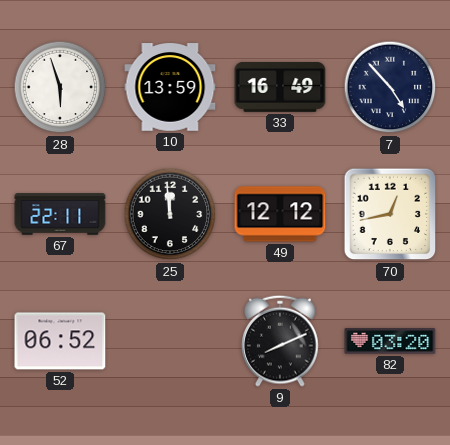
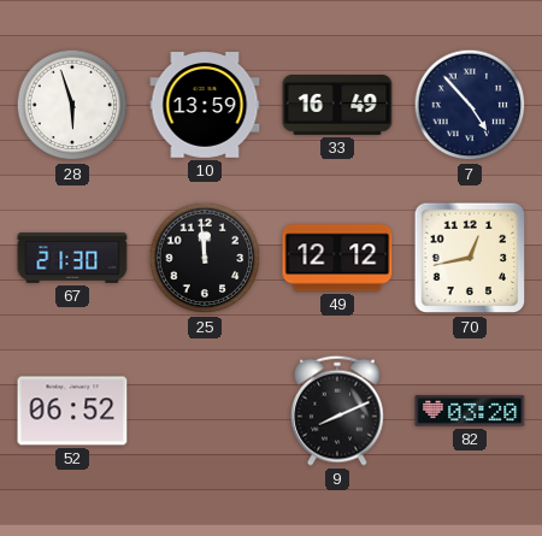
67: 22:11 -> 21:30
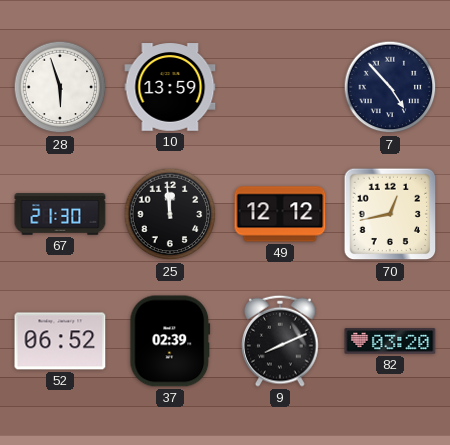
33: 16:49 -> none
37: none -> 02:39
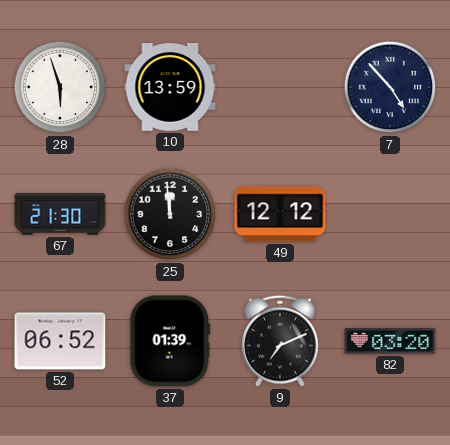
70: 12:43 -> none
37: 02:39 -> 01:39
9: 8:11 -> 7:11
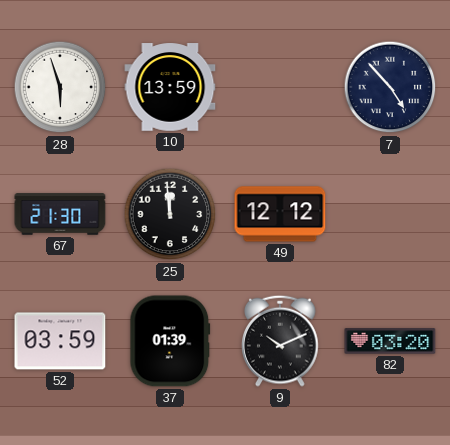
52: 06:52 -> 03:59
9: 7:11 -> 10:11
